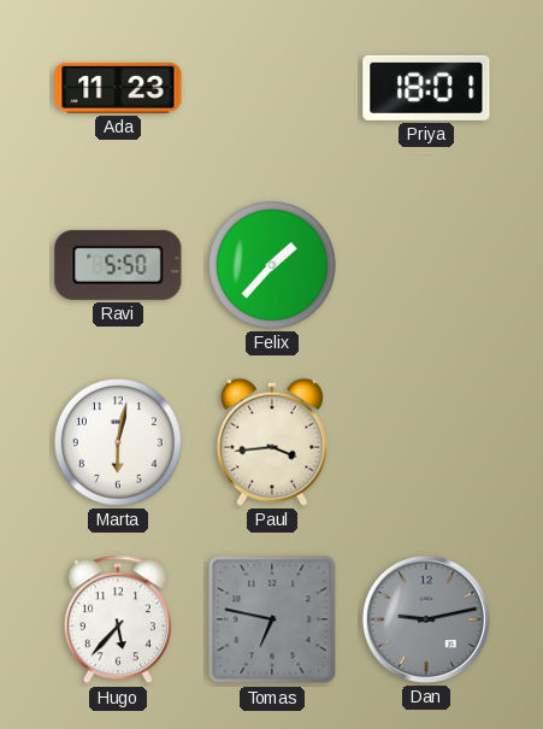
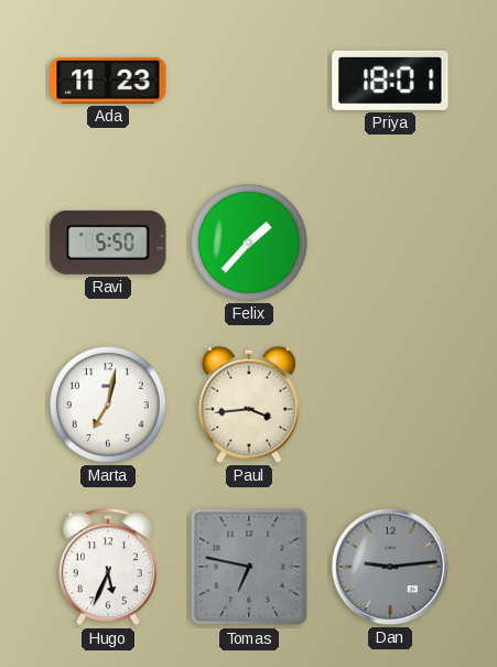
Marta: 6:02 -> 7:02
Hugo: 5:37 -> 5:34
Dan: 9:13 -> 9:14
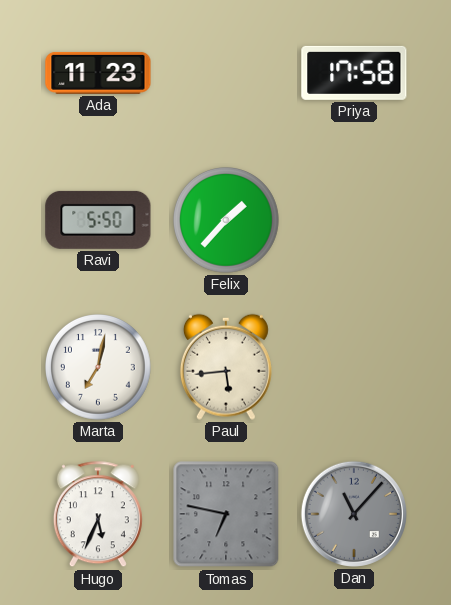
Priya: 18:01 -> 17:58
Paul: 3:44 -> 5:44
Dan: 9:14 -> 11:07
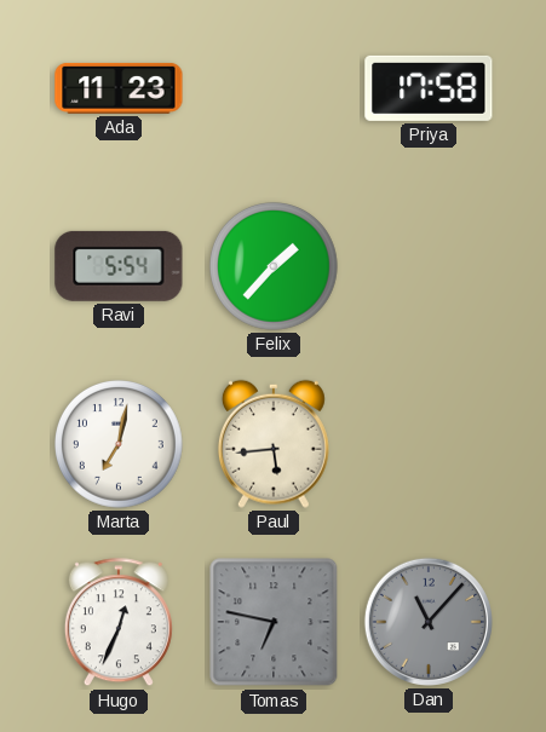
Ravi: 5:50 -> 5:54
Hugo: 5:34 -> 12:34
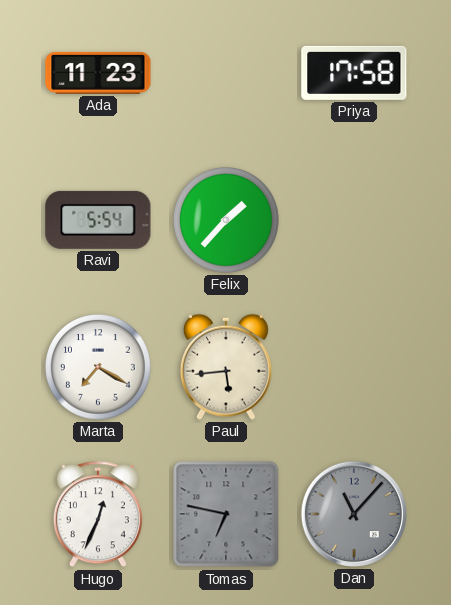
Marta: 7:02 -> 7:20
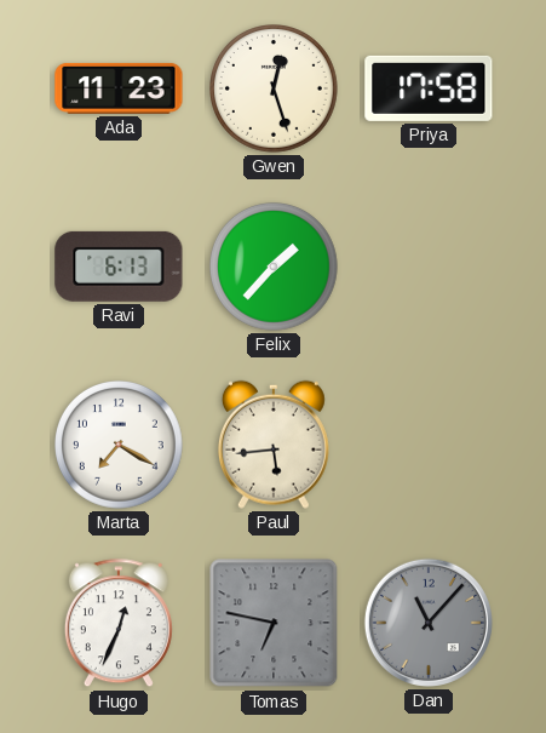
Gwen: none -> 12:27
Ravi: 5:54 -> 6:13
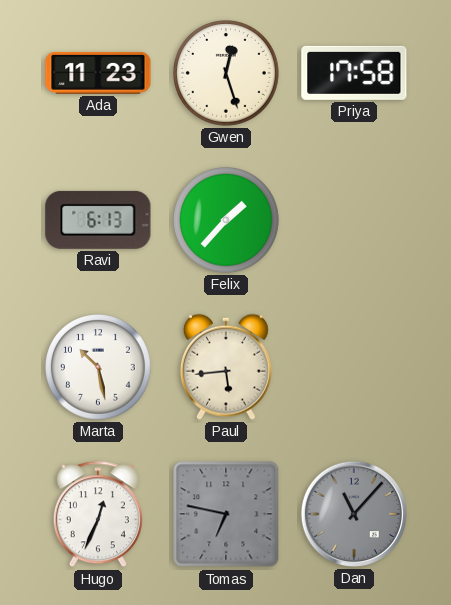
Marta: 7:20 -> 10:28
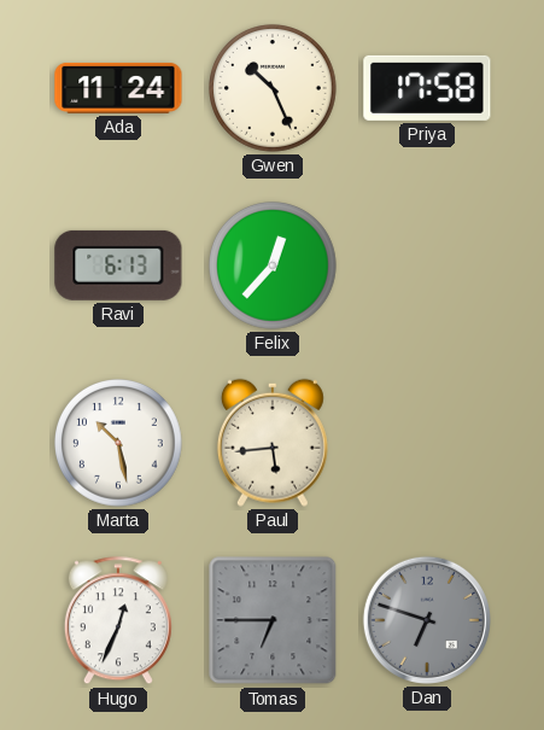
Ada: 11:23 -> 11:24
Gwen: 12:27 -> 10:26
Felix: 1:37 -> 12:37
Tomas: 6:47 -> 6:45
Dan: 11:07 -> 6:48
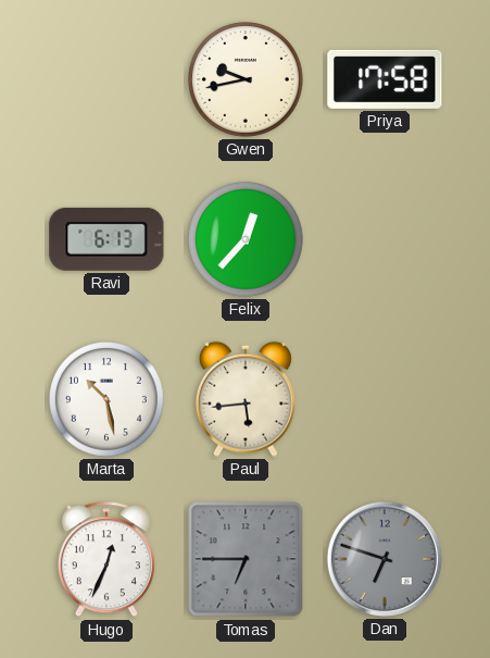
Ada: 11:24 -> none
Gwen: 10:26 -> 9:43
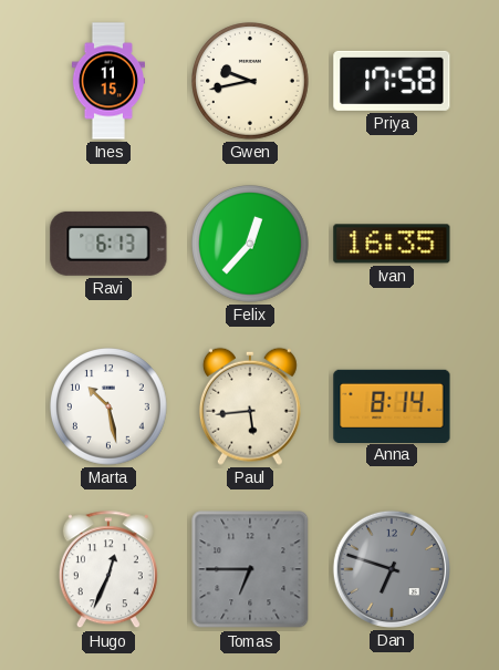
Ines: none -> 11:15
Ivan: none -> 16:35
Anna: none -> 8:14
